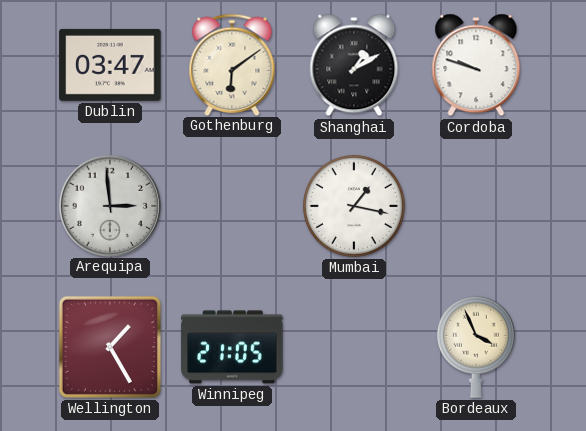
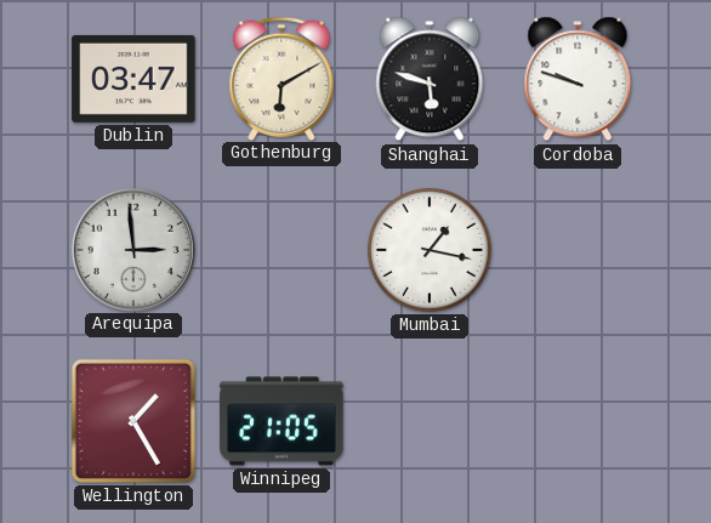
Gothenburg: 6:09 -> 6:10
Shanghai: 1:10 -> 5:48
Bordeaux: 3:56 -> none
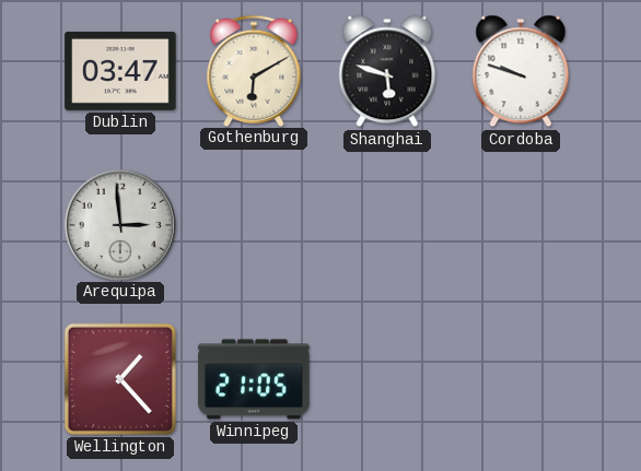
Mumbai: 1:17 -> none
Wellington: 1:25 -> 1:23
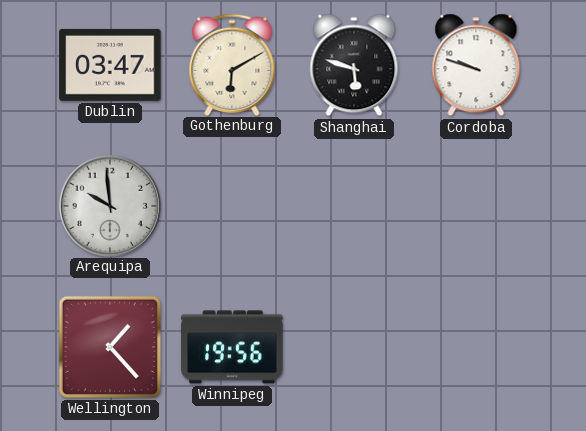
Arequipa: 2:59 -> 9:59
Winnipeg: 21:05 -> 19:56
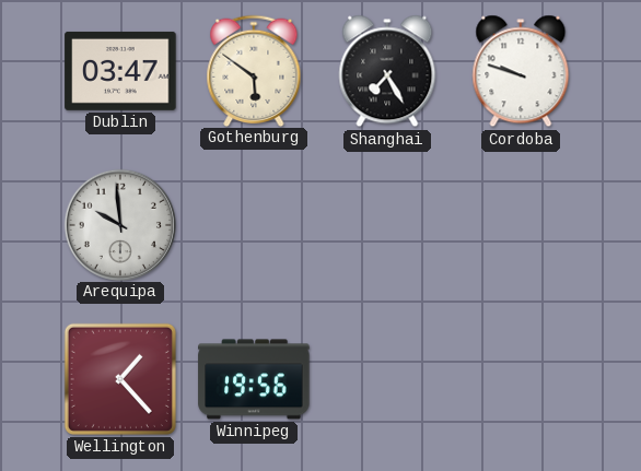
Gothenburg: 6:10 -> 5:51
Shanghai: 5:48 -> 7:25
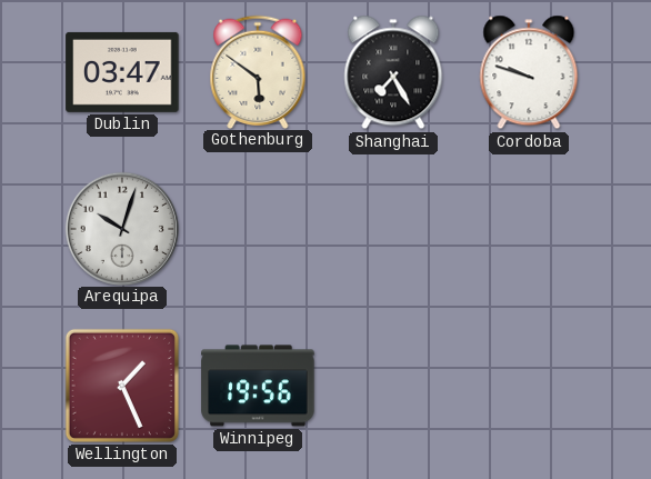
Arequipa: 9:59 -> 10:03
Wellington: 1:23 -> 1:26
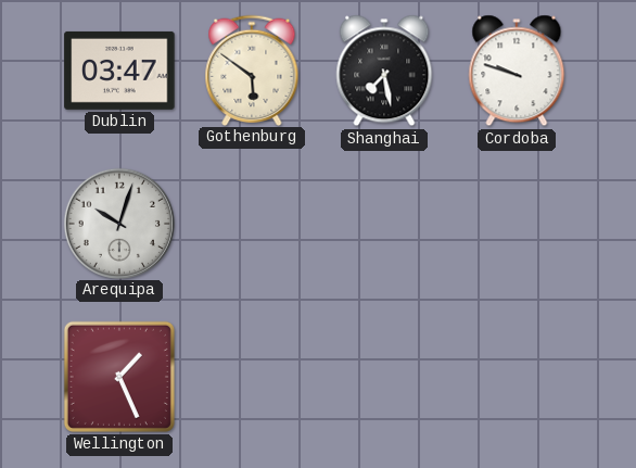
Shanghai: 7:25 -> 7:28
Winnipeg: 19:56 -> none
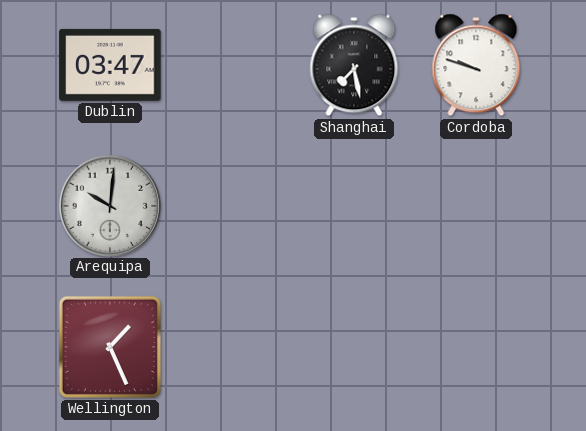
Gothenburg: 5:51 -> none
Arequipa: 10:03 -> 10:01
